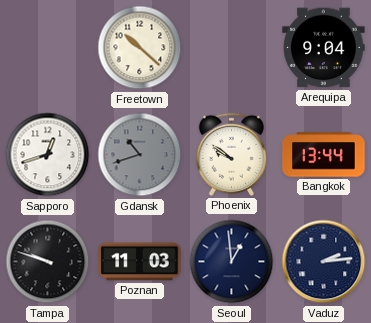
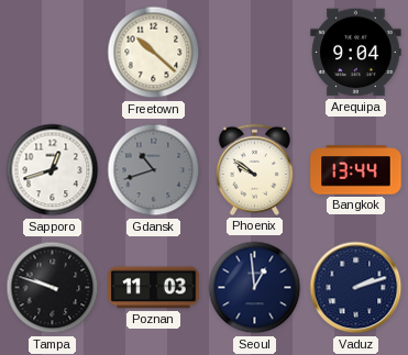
Vaduz: 2:14 -> 2:12
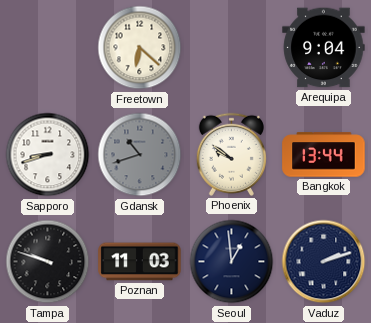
Freetown: 10:22 -> 6:22
Sapporo: 12:42 -> 8:42
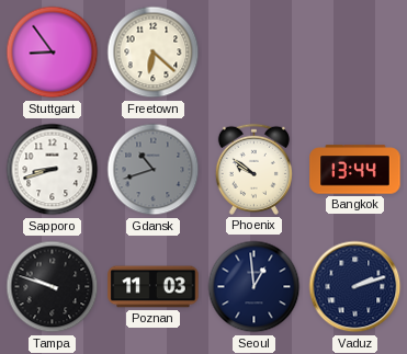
Stuttgart: none -> 8:54
Arequipa: 9:04 -> none
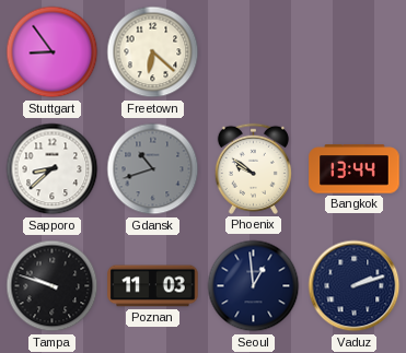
Sapporo: 8:42 -> 8:38
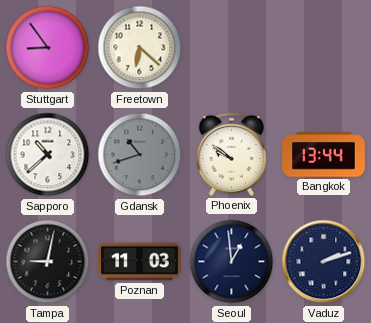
Sapporo: 8:38 -> 10:38
Tampa: 9:48 -> 9:02
